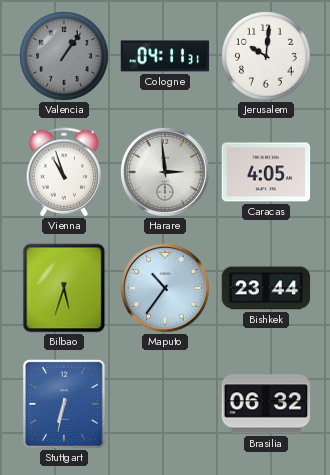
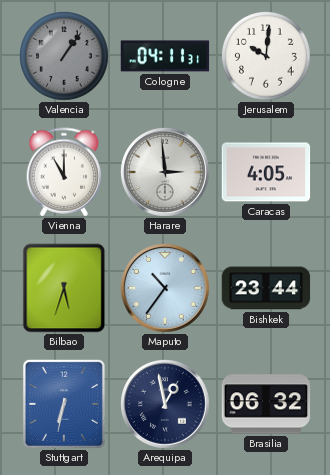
Vienna: 10:57 -> 11:00
Arequipa: none -> 12:58
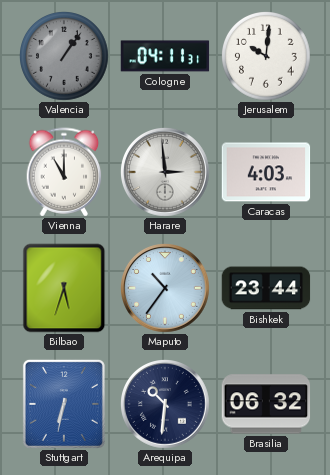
Caracas: 4:05 -> 4:03
Arequipa: 12:58 -> 10:31
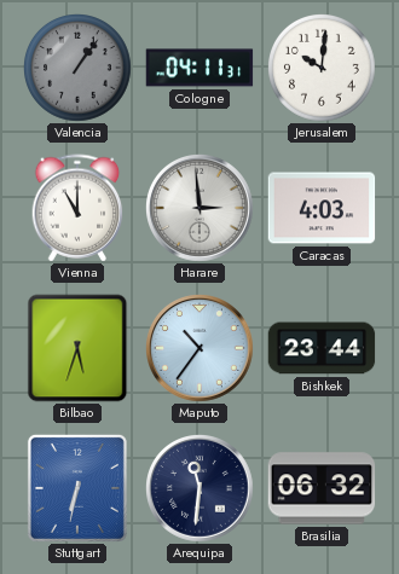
Arequipa: 10:31 -> 11:31
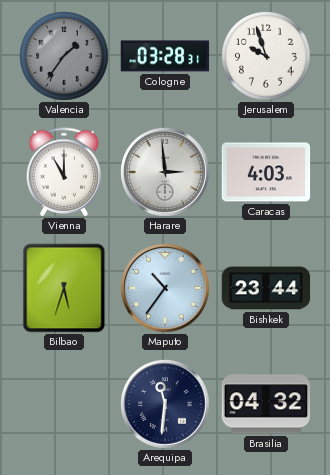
Valencia: 1:06 -> 1:36
Cologne: 04:11 -> 03:28
Jerusalem: 10:01 -> 9:57
Stuttgart: 6:32 -> none
Brasilia: 06:32 -> 04:32
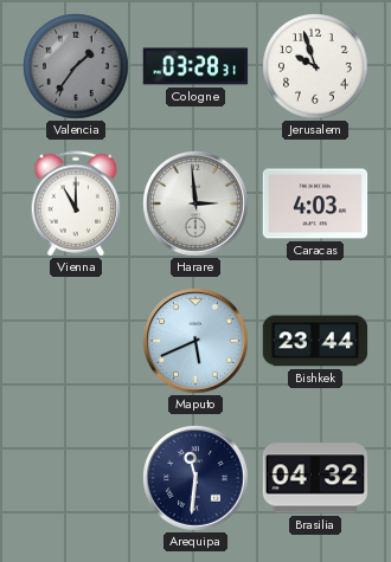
Bilbao: 5:33 -> none
Maputo: 10:36 -> 5:41
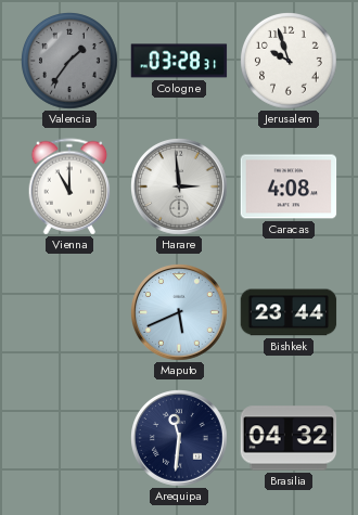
Caracas: 4:03 -> 4:08
